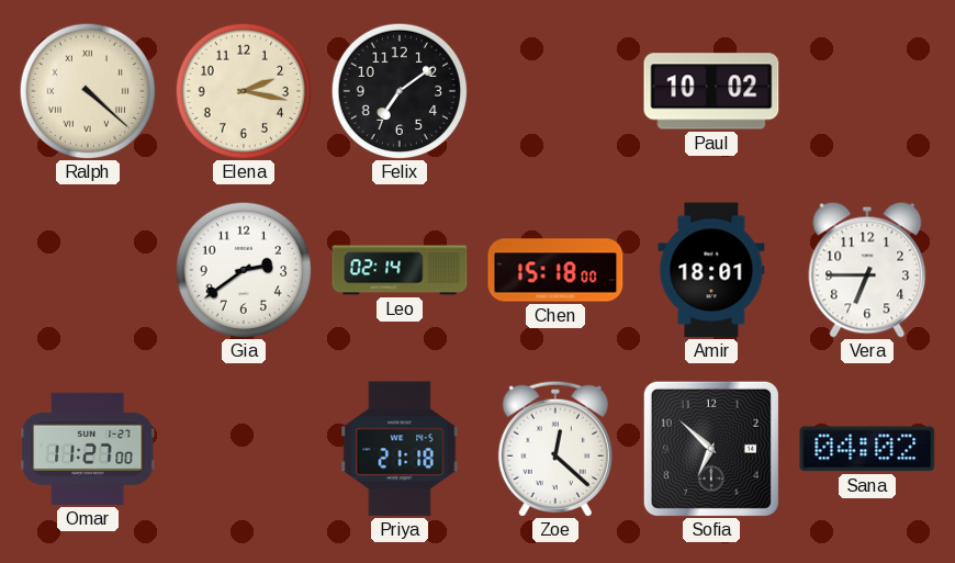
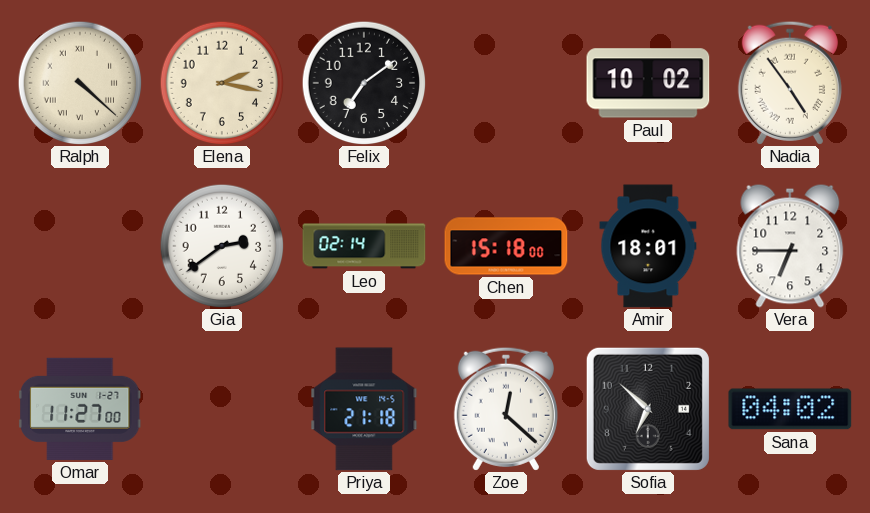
Nadia: none -> 4:54
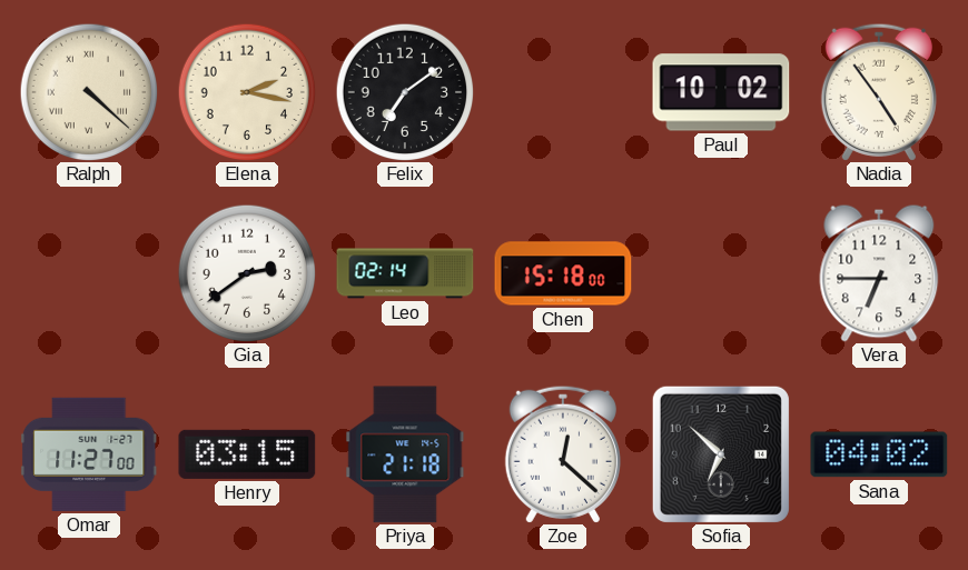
Amir: 18:01 -> none
Henry: none -> 03:15
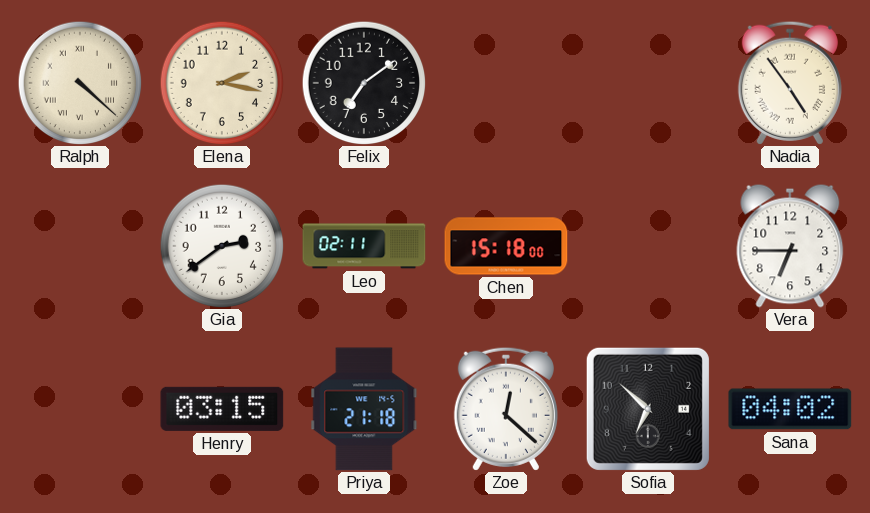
Paul: 10:02 -> none
Leo: 02:14 -> 02:11
Omar: 11:27 -> none
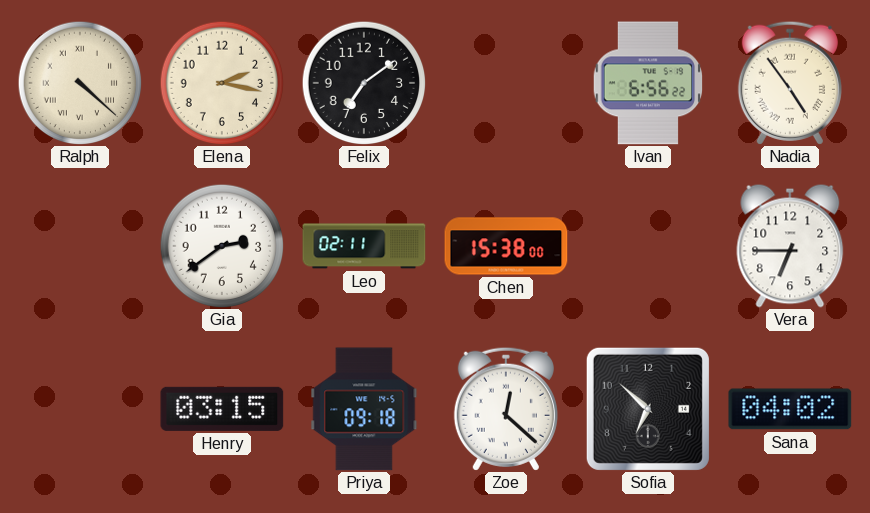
Ivan: none -> 6:56
Chen: 15:18 -> 15:38
Priya: 21:18 -> 09:18
